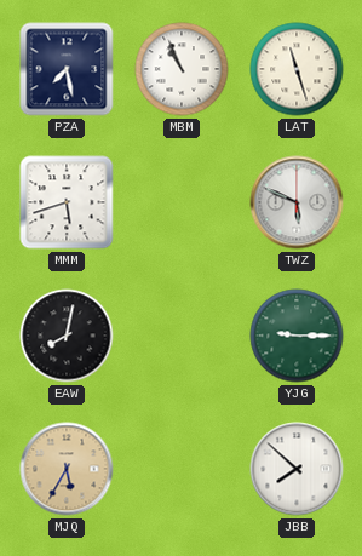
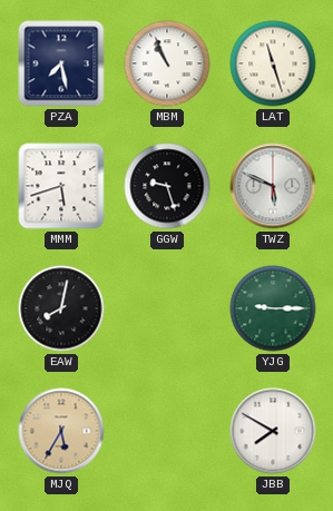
GGW: none -> 9:27
JBB: 7:52 -> 7:50
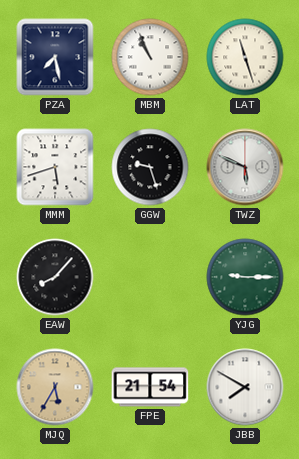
EAW: 8:02 -> 8:07
FPE: none -> 21:54
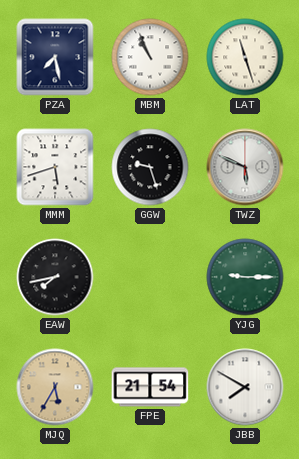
EAW: 8:07 -> 7:43
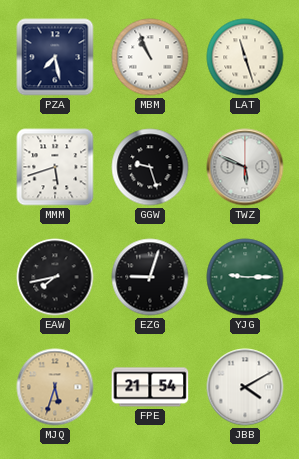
EZG: none -> 9:03
MJQ: 5:35 -> 5:33
JBB: 7:50 -> 4:10
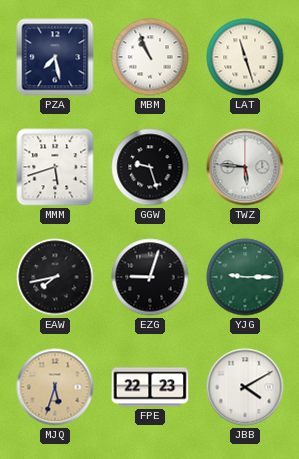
TWZ: 5:49 -> 5:46
FPE: 21:54 -> 22:23
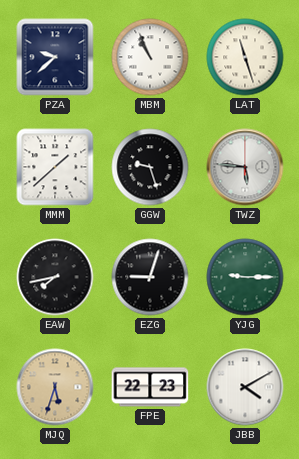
PZA: 7:28 -> 9:38
MMM: 5:42 -> 1:38
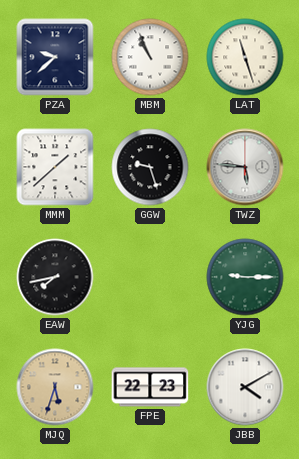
EZG: 9:03 -> none
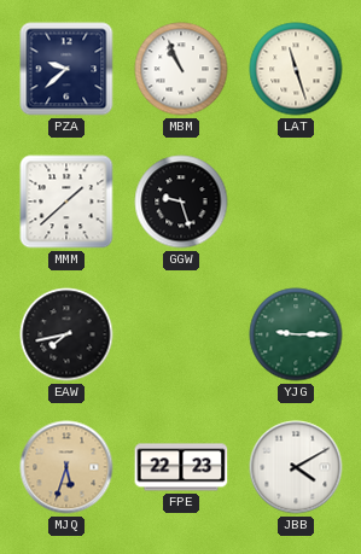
TWZ: 5:46 -> none
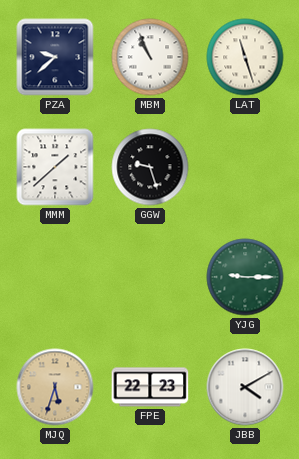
EAW: 7:43 -> none
